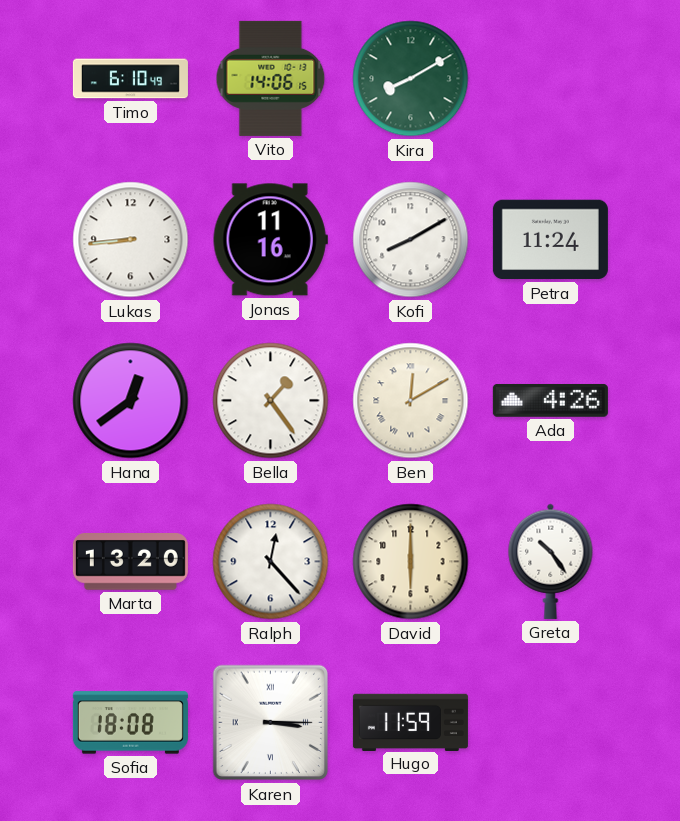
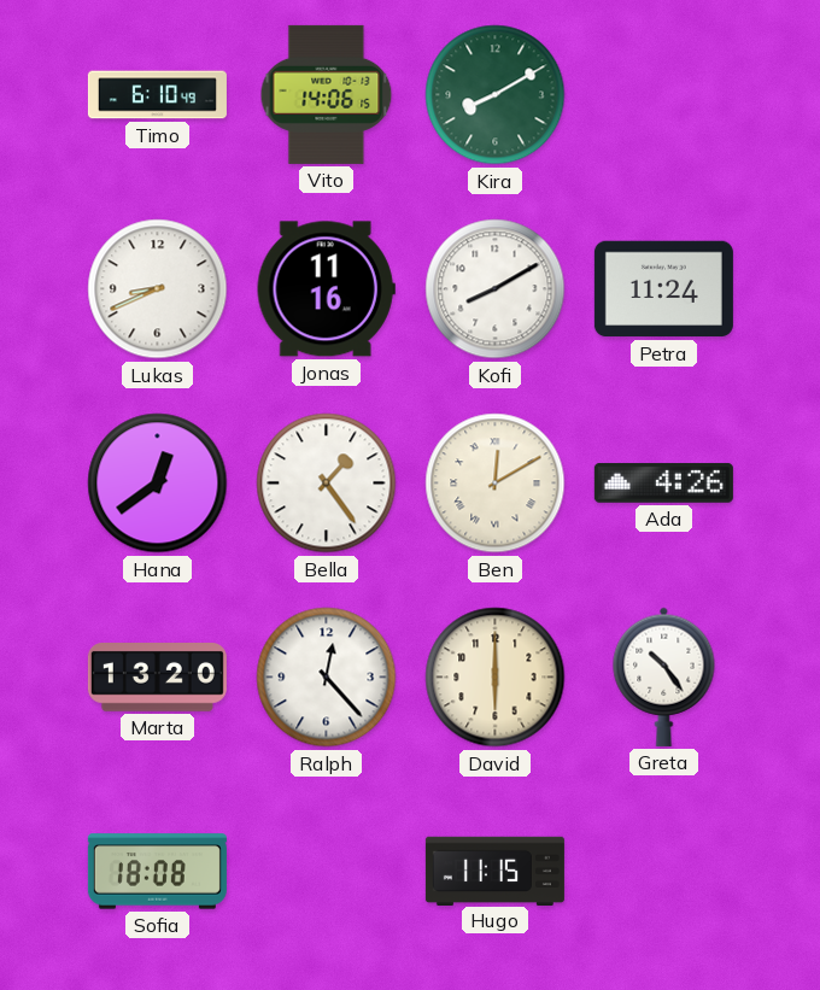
Lukas: 8:44 -> 8:41
Karen: 3:15 -> none
Hugo: 11:59 -> 11:15
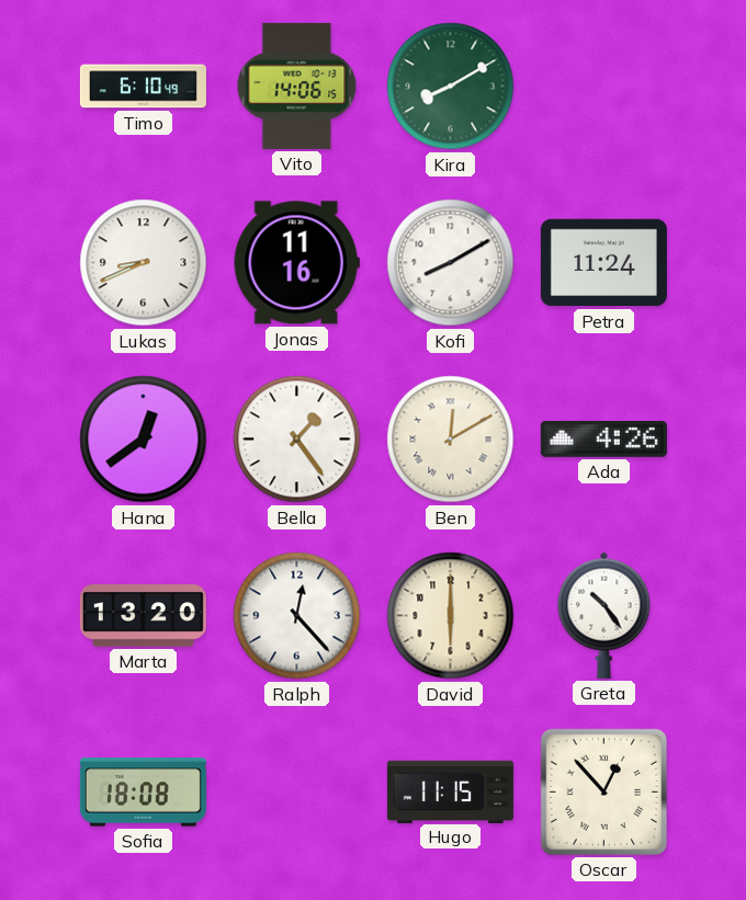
Oscar: none -> 12:53
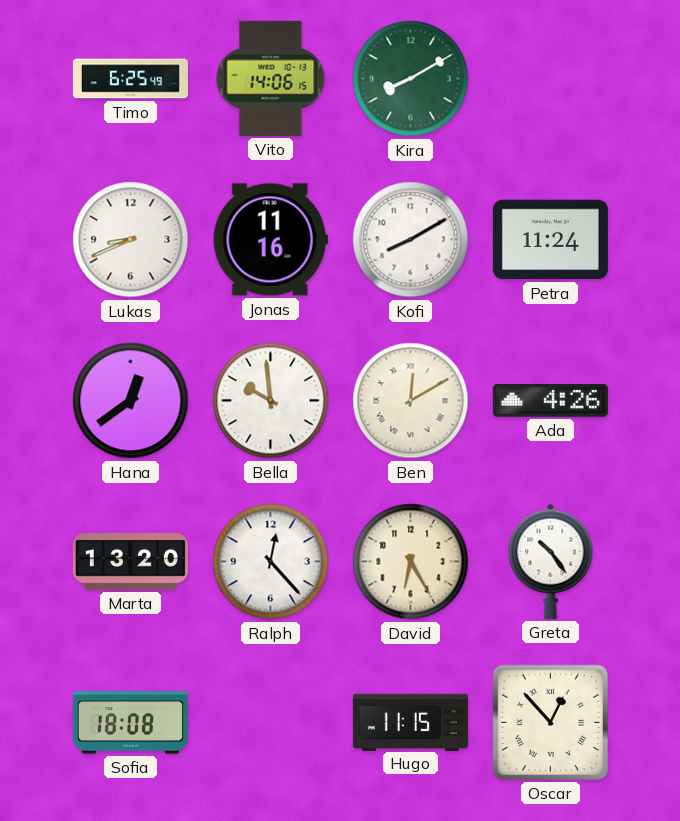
Timo: 6:10 -> 6:25
Bella: 1:24 -> 9:59
David: 6:00 -> 6:25
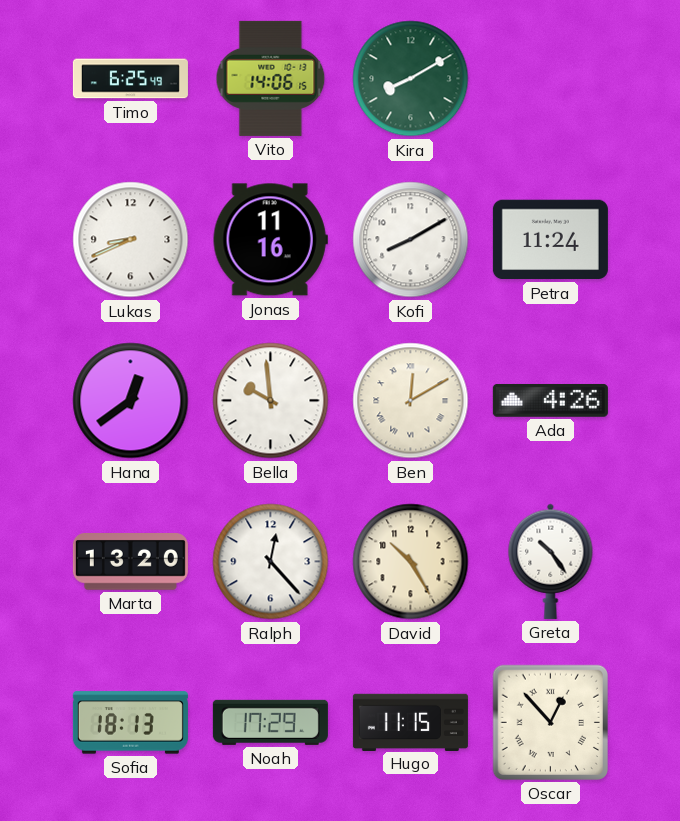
David: 6:25 -> 10:25
Sofia: 18:08 -> 18:13
Noah: none -> 17:29
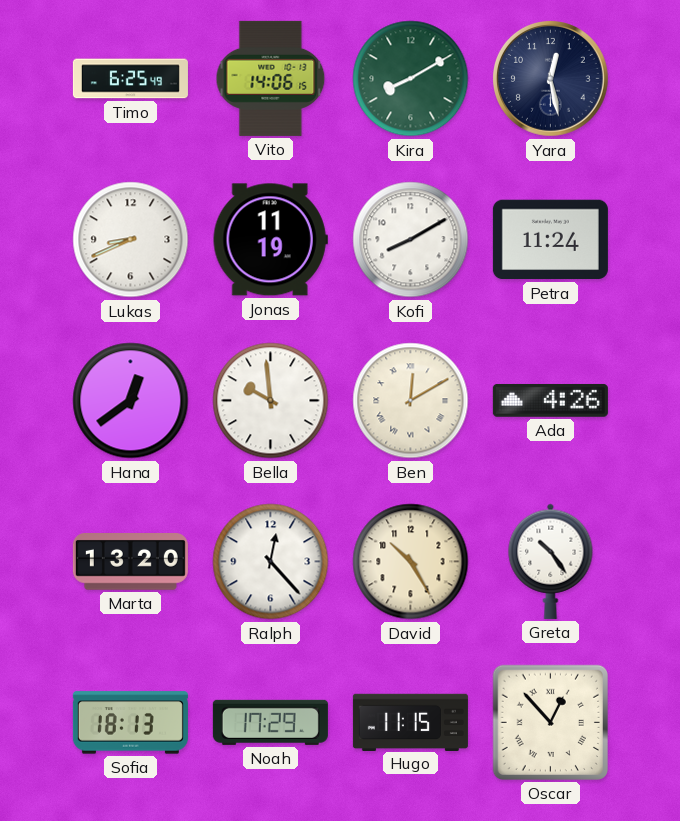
Yara: none -> 12:28
Jonas: 11:16 -> 11:19
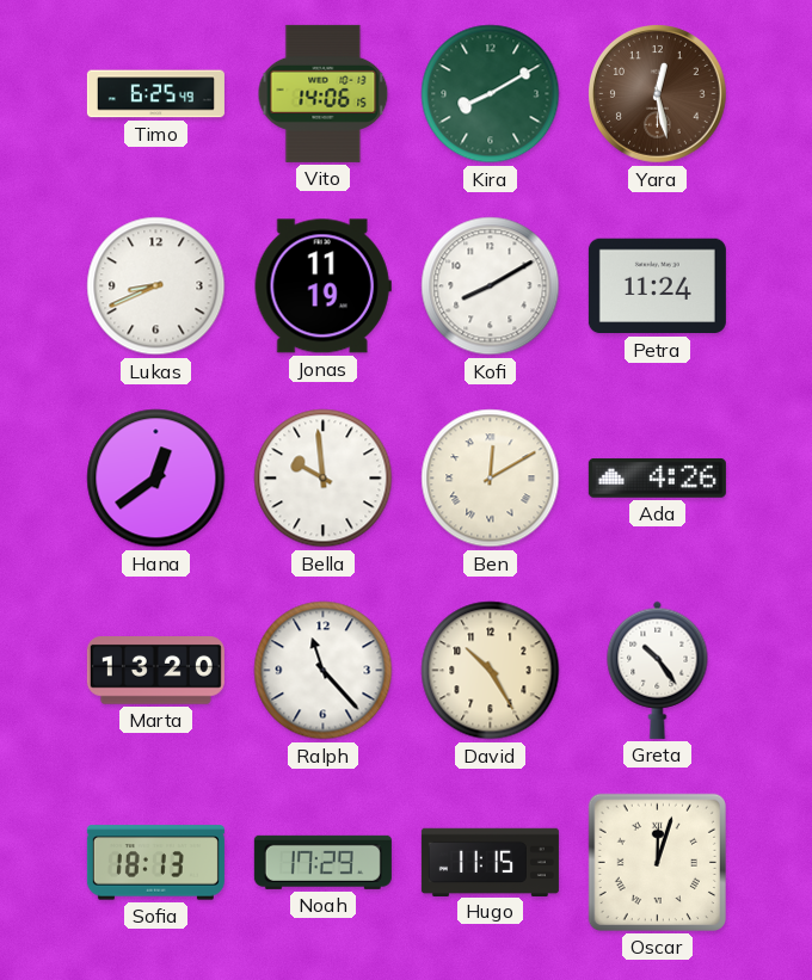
Yara dial: navy -> brown
Ralph: 12:23 -> 11:23
Oscar: 12:53 -> 12:03
